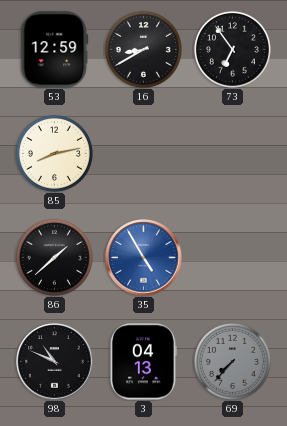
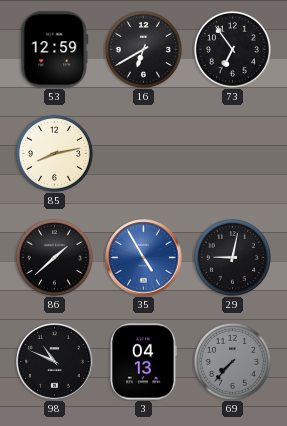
16: 8:40 -> 6:40
29: none -> 9:02
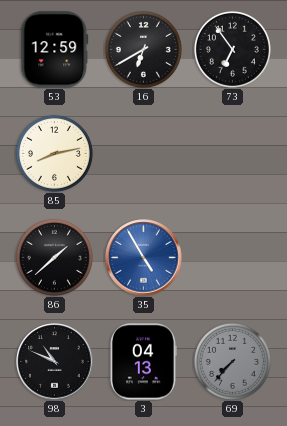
29: 9:02 -> none
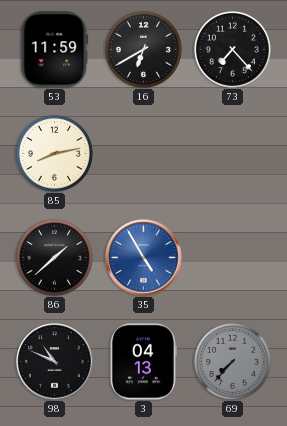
53: 12:59 -> 11:59
73: 6:54 -> 7:23
